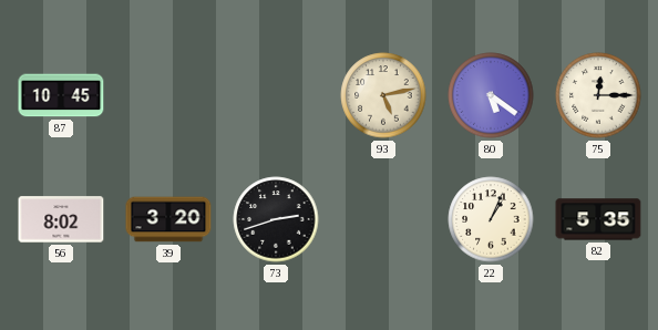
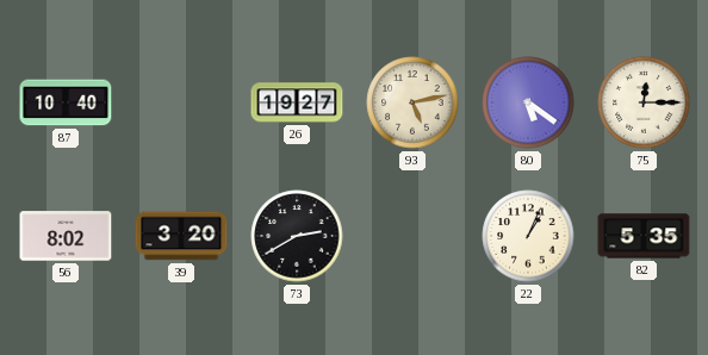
87: 10:45 -> 10:40
26: none -> 19:27
73: 2:42 -> 2:40
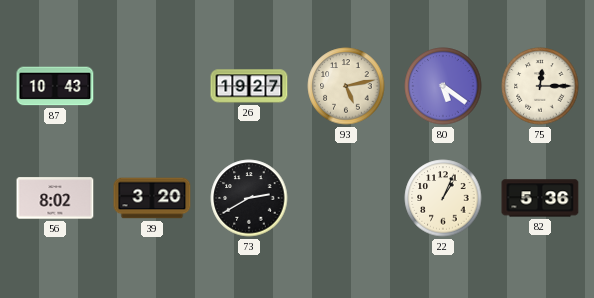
87: 10:40 -> 10:43
82: 5:35 -> 5:36
